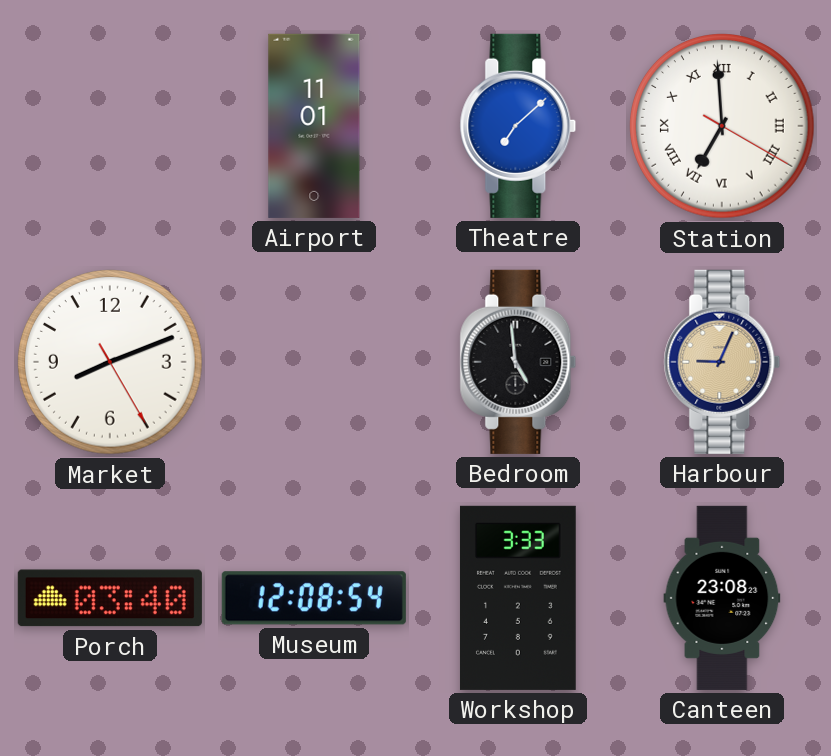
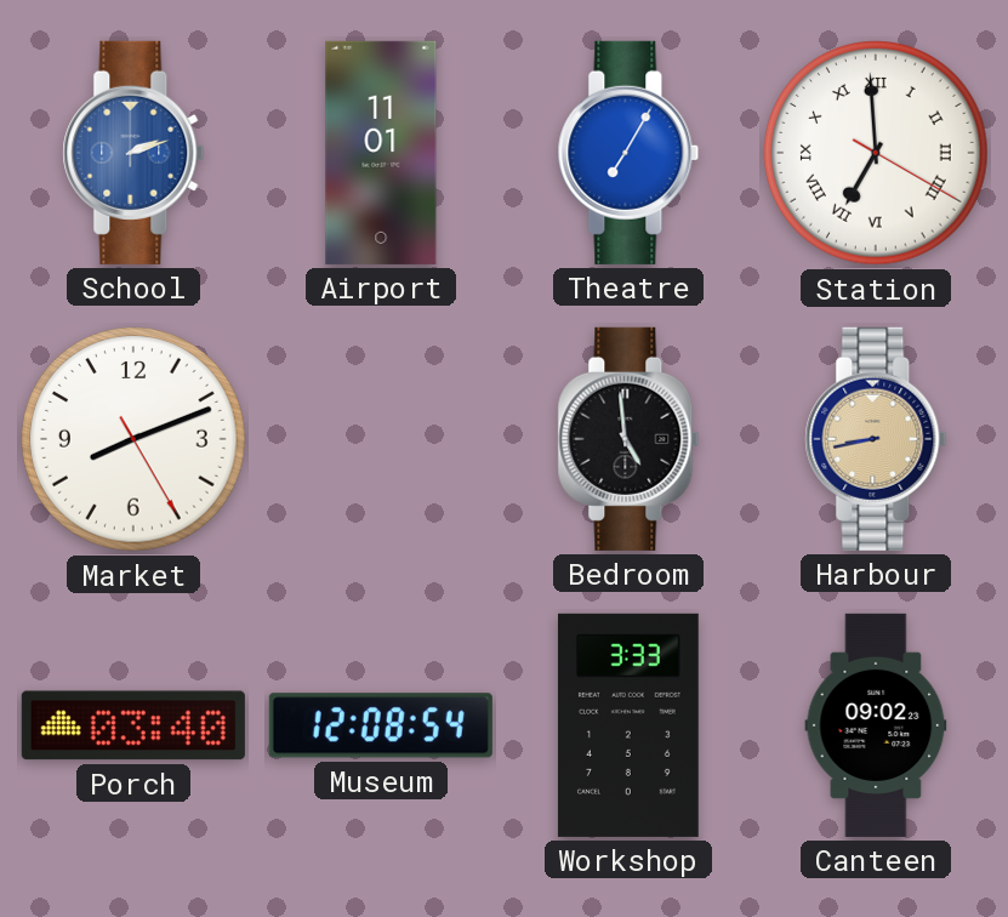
School: none -> 2:12
Theatre: 7:08 -> 7:05
Harbour: 9:04 -> 8:43
Canteen: 23:08 -> 09:02
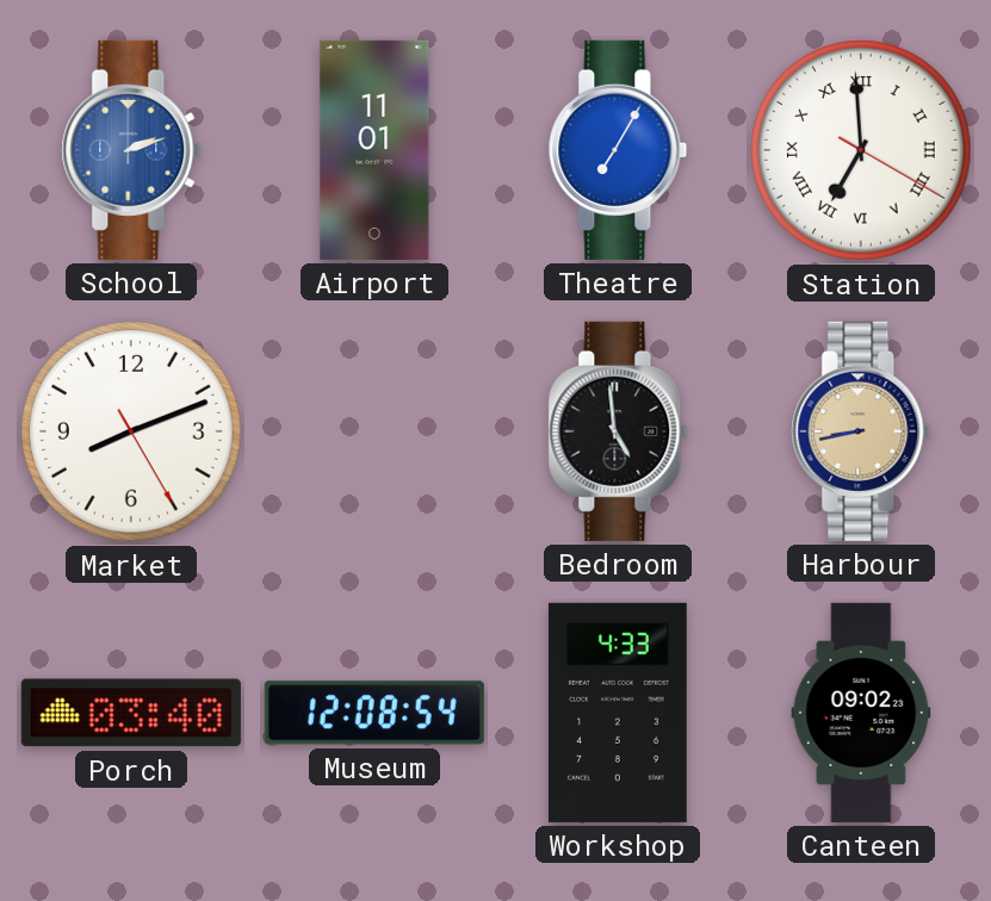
Workshop: 3:33 -> 4:33
